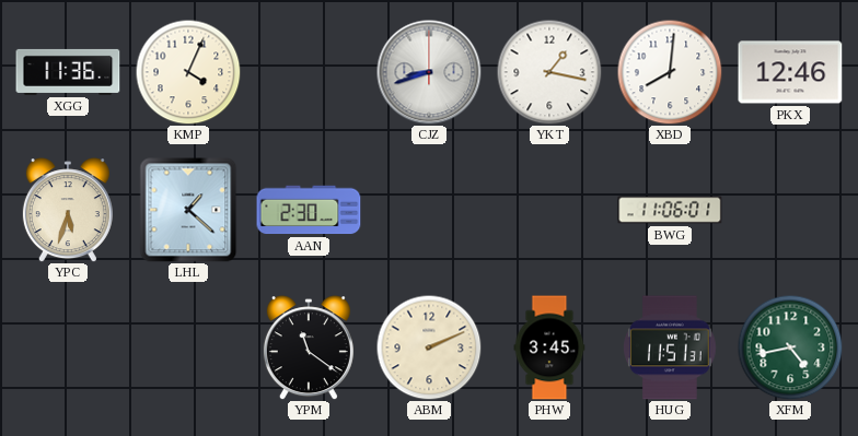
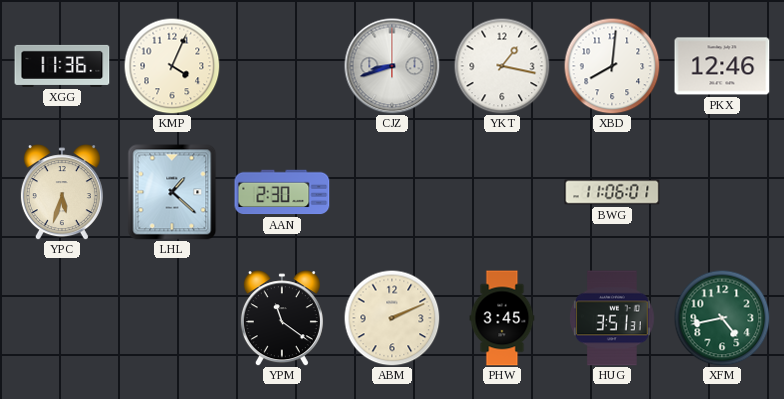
HUG: 11:51 -> 3:51
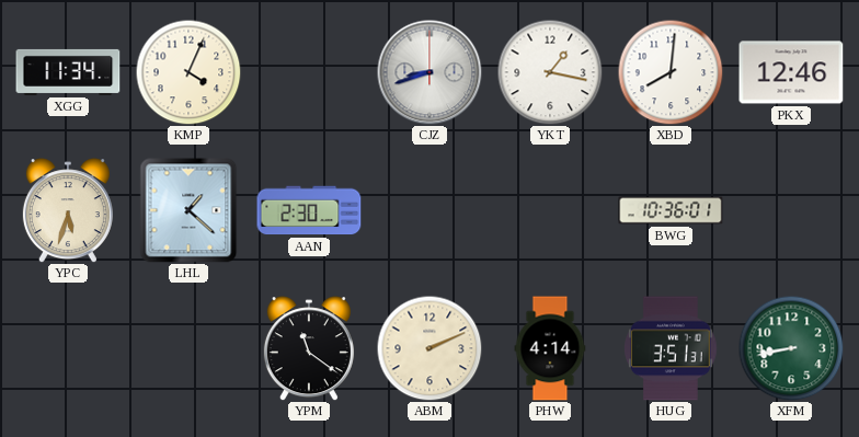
XGG: 11:36 -> 11:34
BWG: 11:06 -> 10:36
PHW: 3:45 -> 4:14
XFM: 4:43 -> 8:43
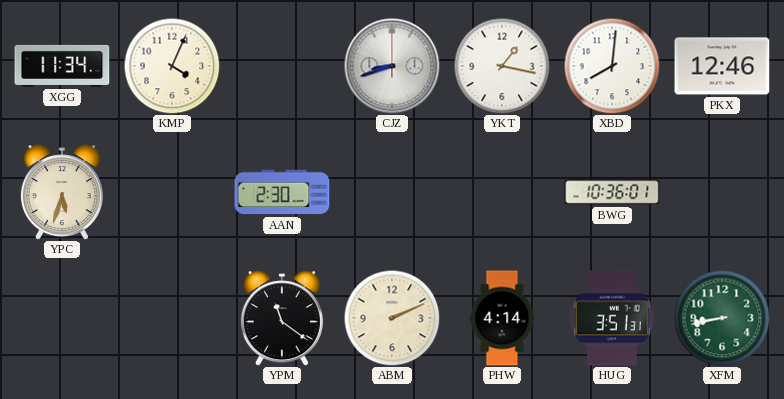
LHL: 1:22 -> none
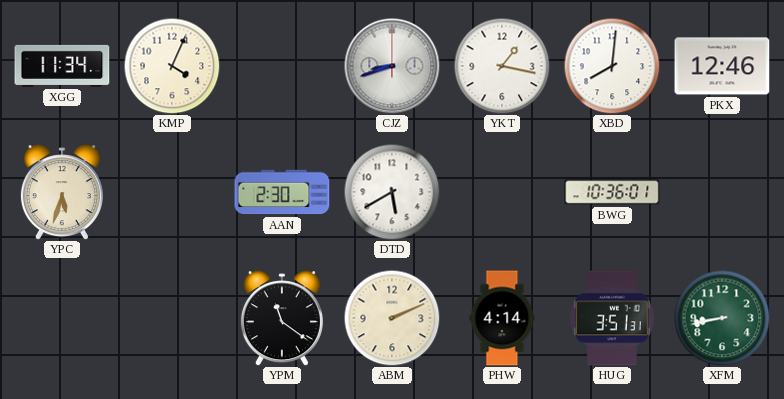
DTD: none -> 5:40
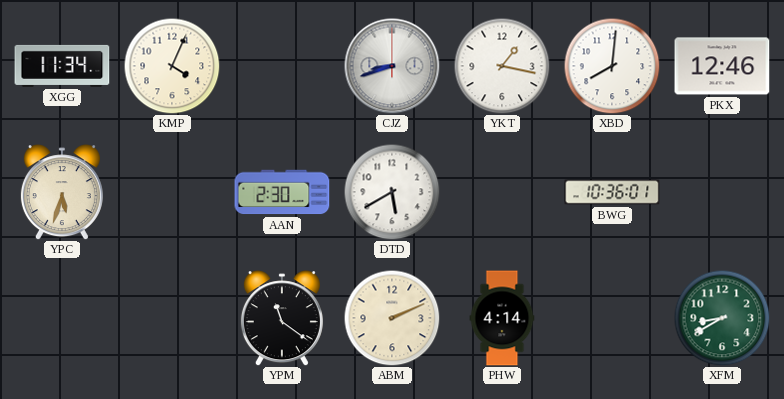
HUG: 3:51 -> none
XFM: 8:43 -> 8:40
